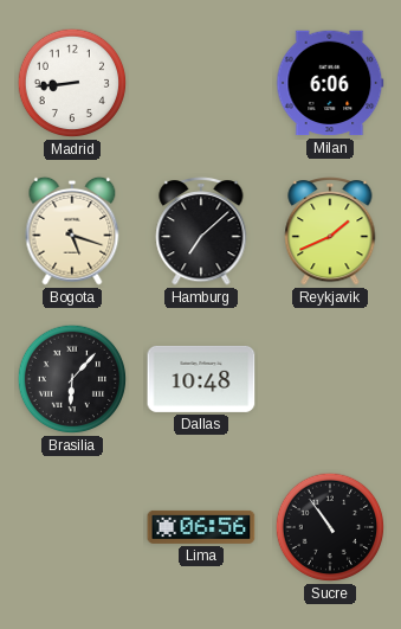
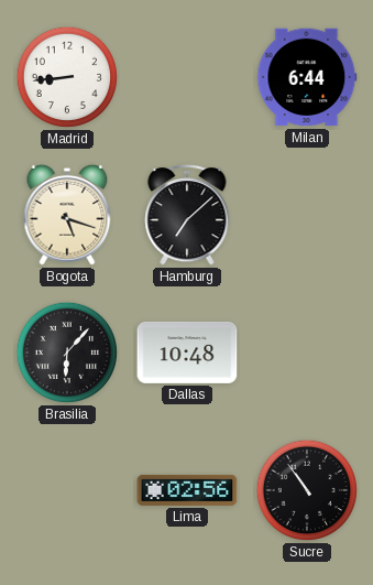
Milan: 6:06 -> 6:44
Reykjavik: 1:41 -> none
Lima: 06:56 -> 02:56
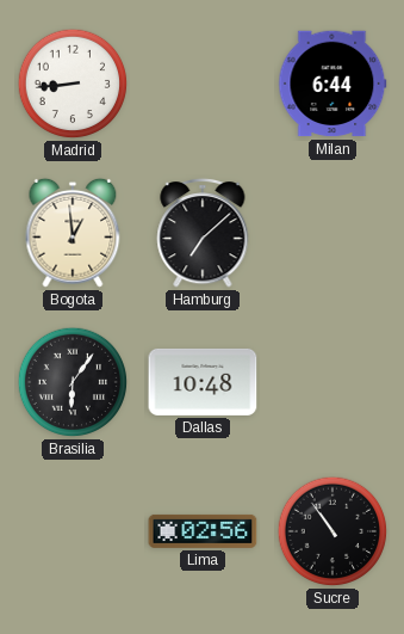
Bogota: 5:18 -> 12:59
Brasilia: 6:07 -> 6:06
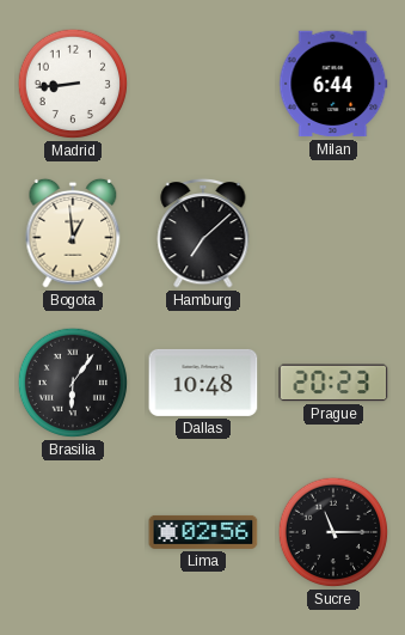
Prague: none -> 20:23
Sucre: 10:54 -> 11:15
